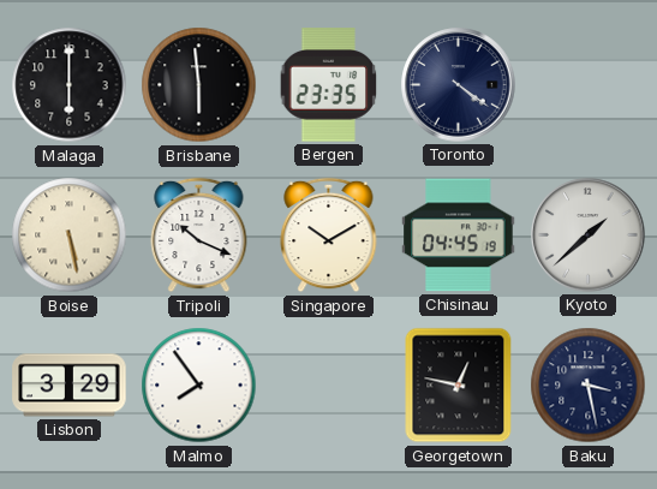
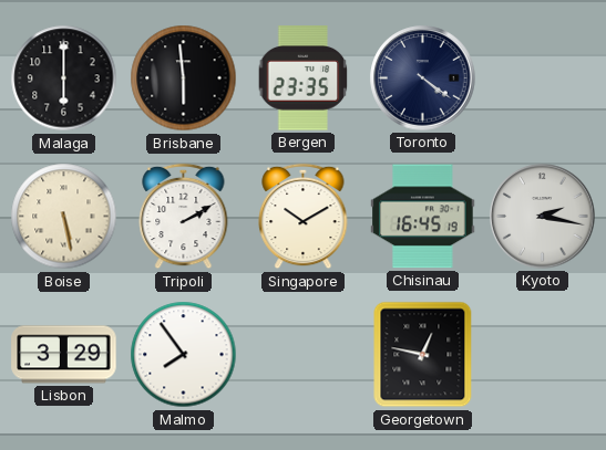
Tripoli: 10:19 -> 2:10
Chisinau: 04:45 -> 16:45
Kyoto: 1:38 -> 2:17
Baku: 3:28 -> none
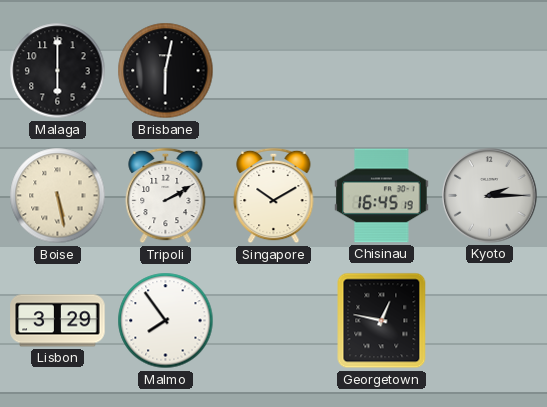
Brisbane: 5:59 -> 6:02
Bergen: 23:35 -> none
Toronto: 4:21 -> none
Kyoto: 2:17 -> 2:15
